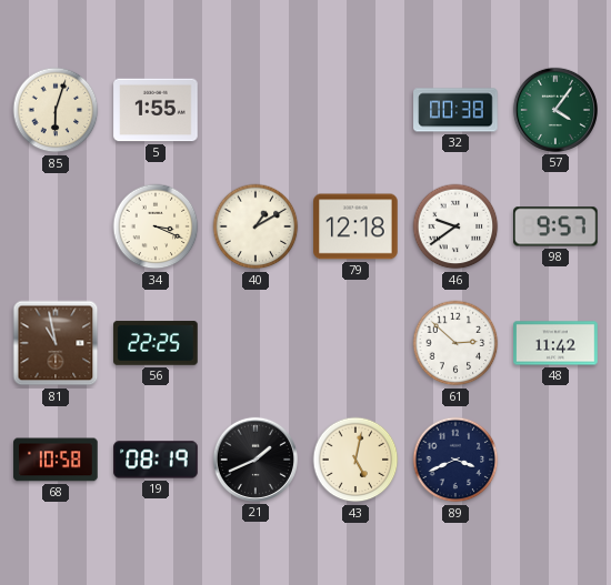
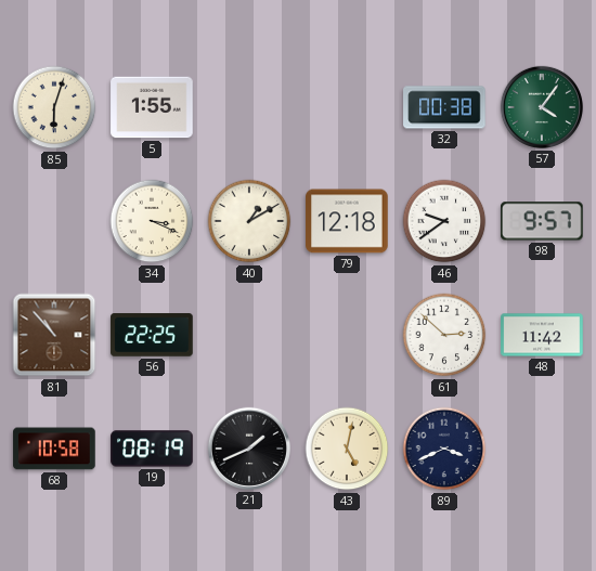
81: 10:58 -> 10:53
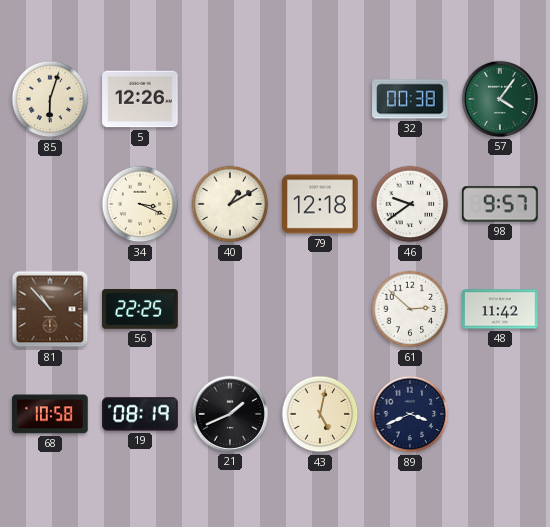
5: 1:55 -> 12:26
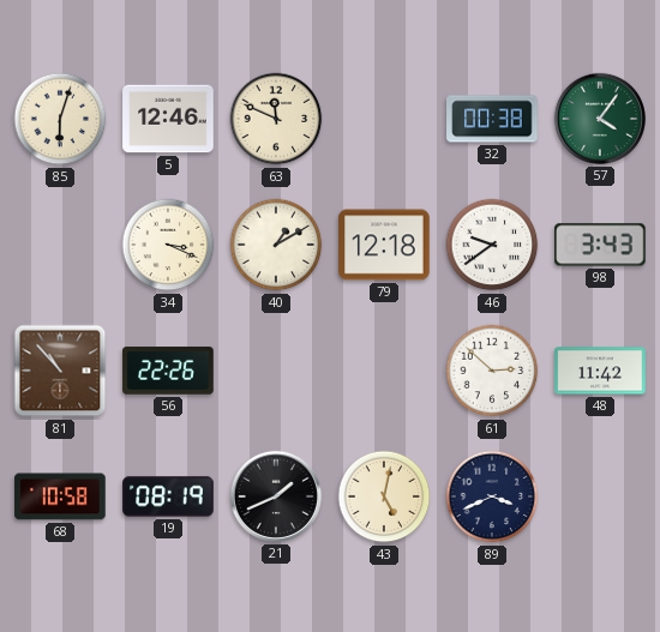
5: 12:26 -> 12:46
63: none -> 11:49
98: 9:57 -> 3:43
56: 22:25 -> 22:26
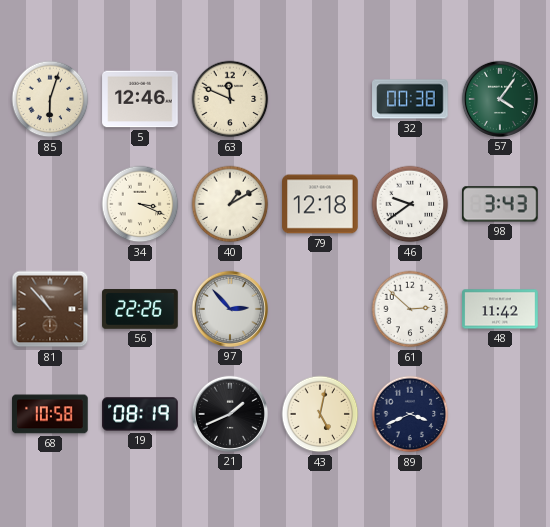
97: none -> 2:53
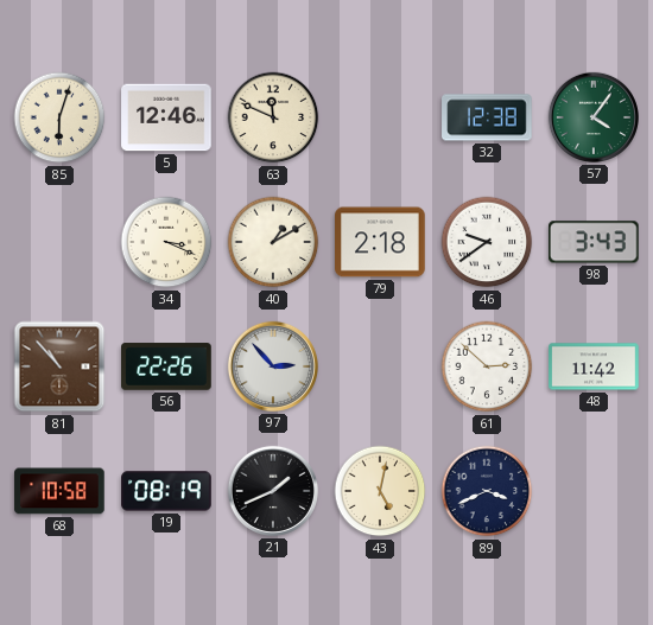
32: 00:38 -> 12:38
79: 12:18 -> 2:18
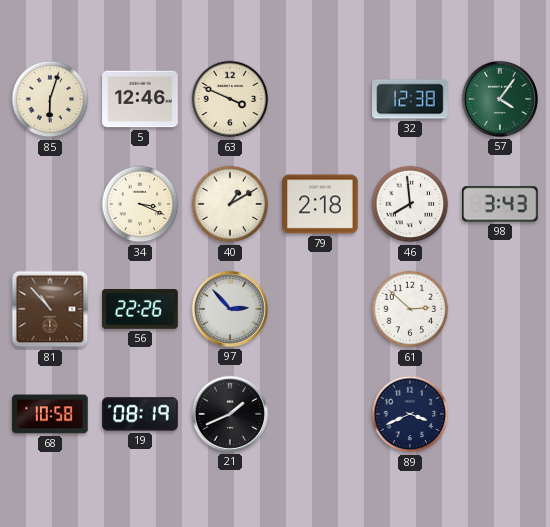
63: 11:49 -> 3:49
46: 9:39 -> 7:59
48: 11:42 -> none
43: 5:02 -> none
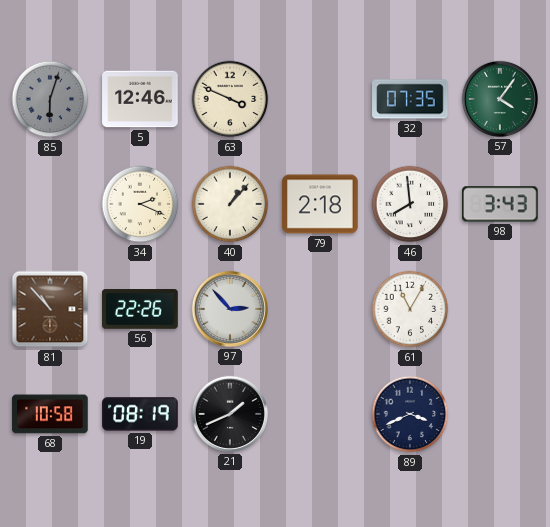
85 dial: cream -> grey
32: 12:38 -> 07:35
34: 3:19 -> 2:19
40: 1:10 -> 1:07
61: 2:52 -> 11:05
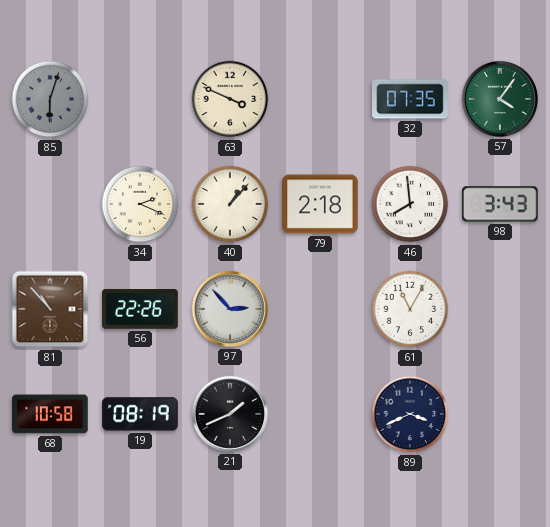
5: 12:46 -> none
